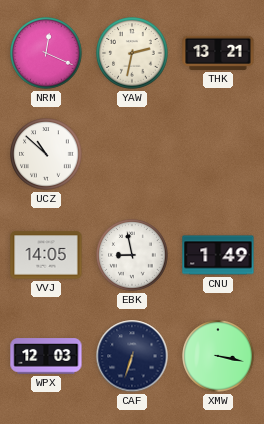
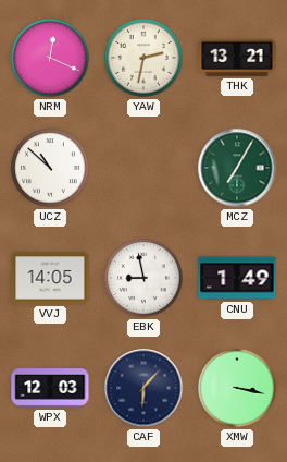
MCZ: none -> 7:05
CAF: 6:33 -> 6:07
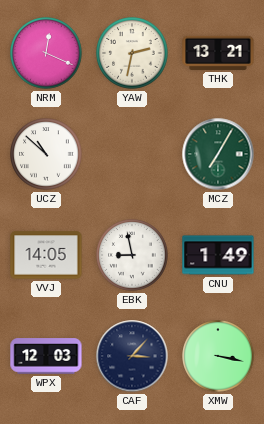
CAF: 6:07 -> 3:07
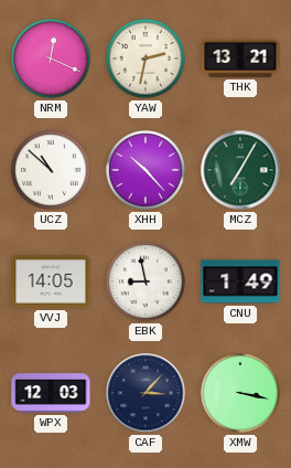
XHH: none -> 10:23
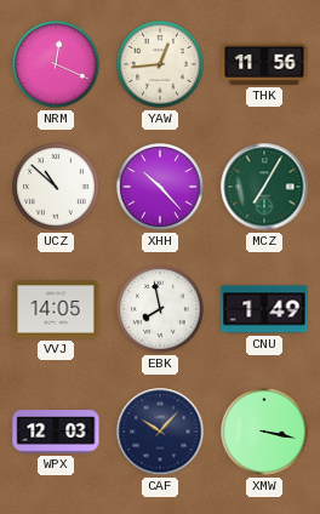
YAW: 2:32 -> 12:44
THK: 13:21 -> 11:56
EBK: 8:58 -> 7:58
CAF: 3:07 -> 10:07
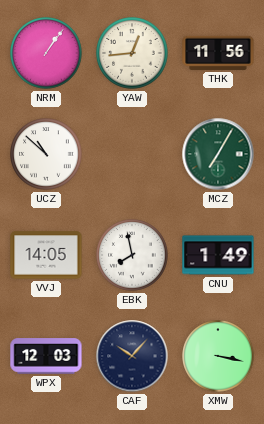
NRM: 12:19 -> 1:06
XHH: 10:23 -> none
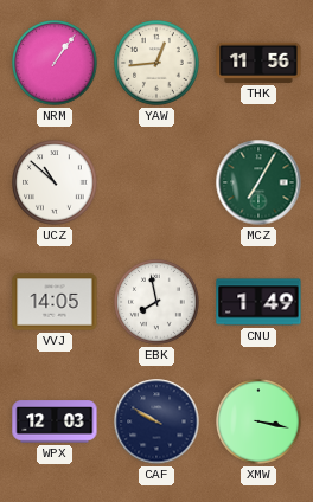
CAF: 10:07 -> 9:50
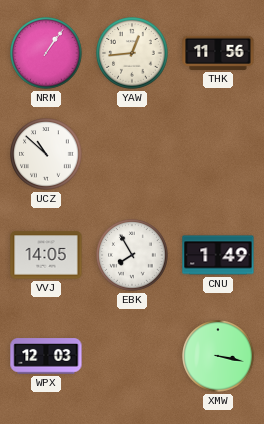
MCZ: 7:05 -> none
EBK: 7:58 -> 7:55
CAF: 9:50 -> none
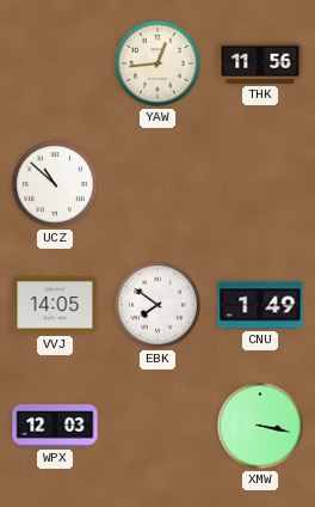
NRM: 1:06 -> none
EBK: 7:55 -> 7:51
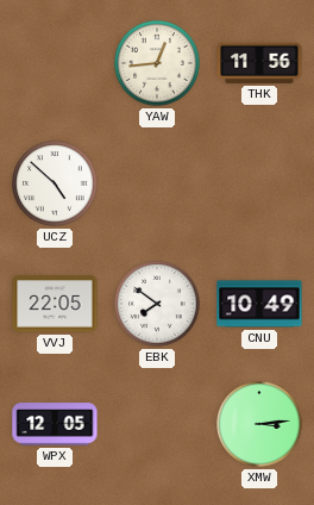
UCZ: 10:52 -> 4:52
VVJ: 14:05 -> 22:05
CNU: 1:49 -> 10:49
WPX: 12:03 -> 12:05
XMW: 3:17 -> 3:14
